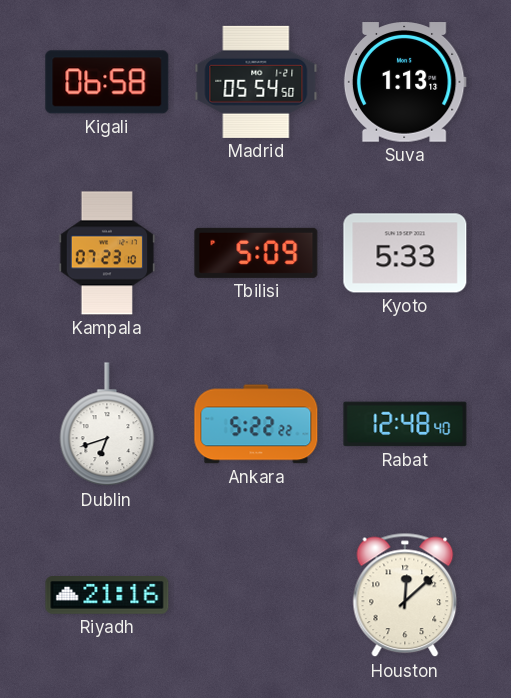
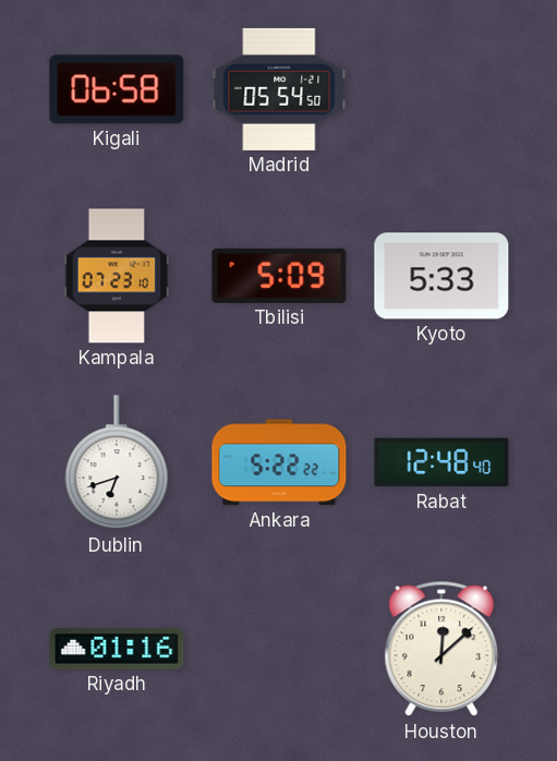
Suva: 1:13 -> none
Riyadh: 21:16 -> 01:16
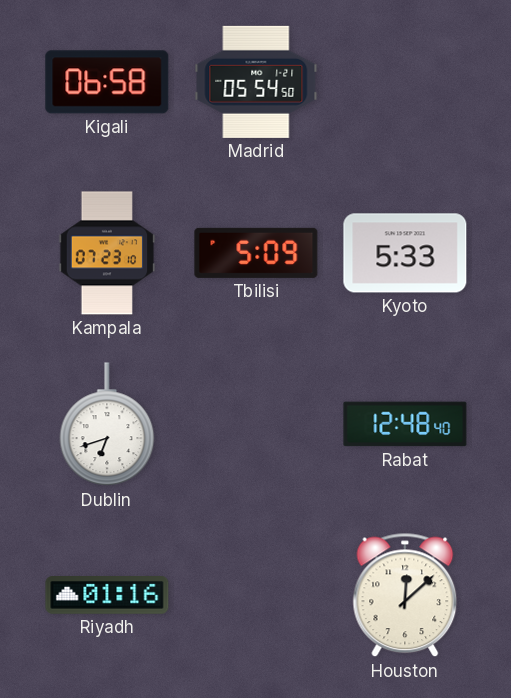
Ankara: 5:22 -> none
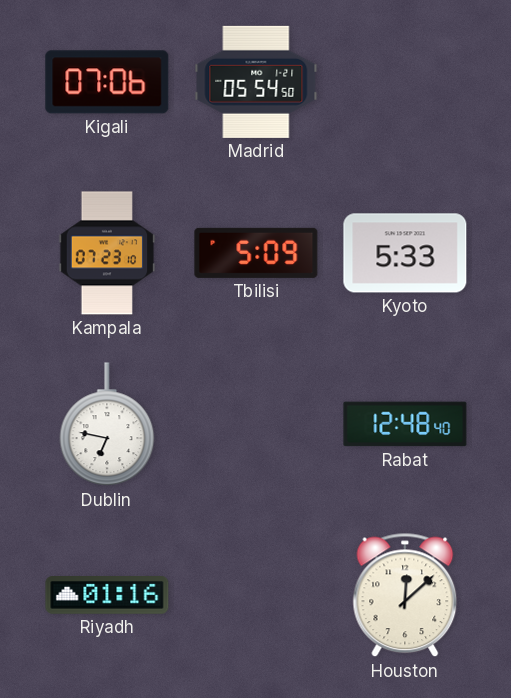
Kigali: 06:58 -> 07:06
Dublin: 6:42 -> 6:47
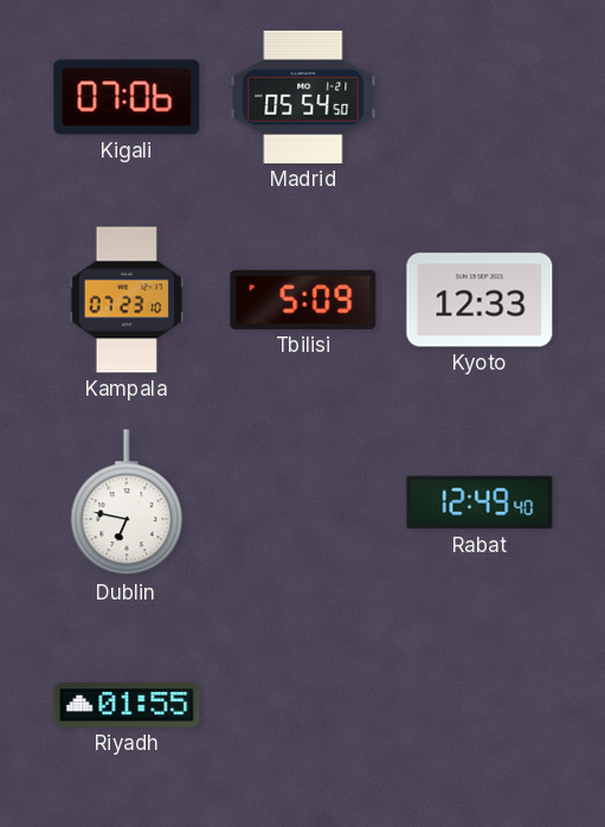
Kyoto: 5:33 -> 12:33
Rabat: 12:48 -> 12:49
Riyadh: 01:16 -> 01:55
Houston: 12:08 -> none
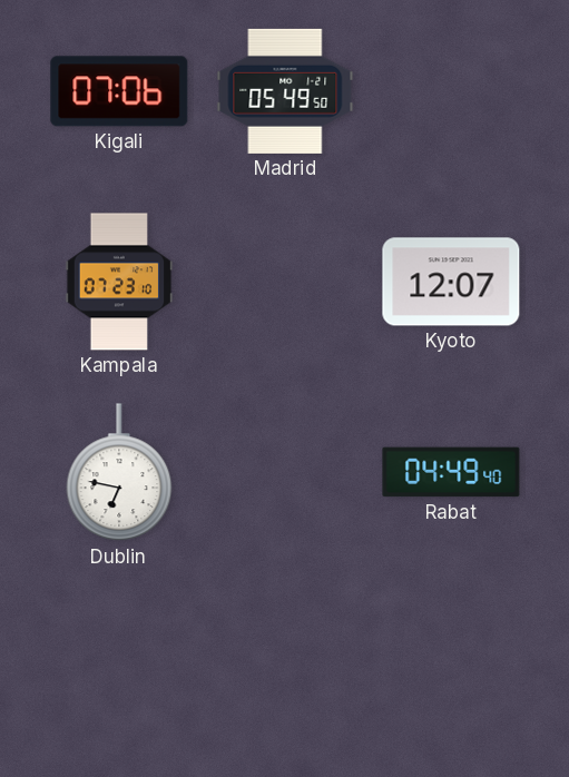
Madrid: 05:54 -> 05:49
Tbilisi: 5:09 -> none
Kyoto: 12:33 -> 12:07
Rabat: 12:49 -> 04:49
Riyadh: 01:55 -> none
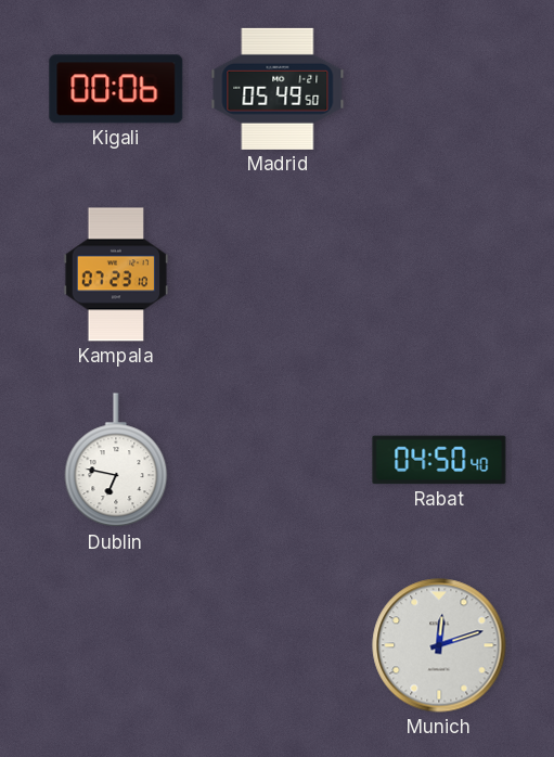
Kigali: 07:06 -> 00:06
Kyoto: 12:07 -> none
Rabat: 04:49 -> 04:50
Munich: none -> 12:12
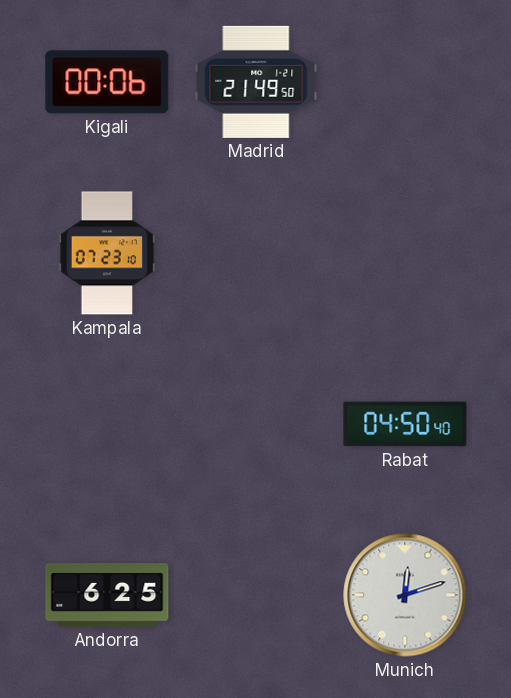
Madrid: 05:49 -> 21:49
Dublin: 6:47 -> none
Andorra: none -> 6:25
